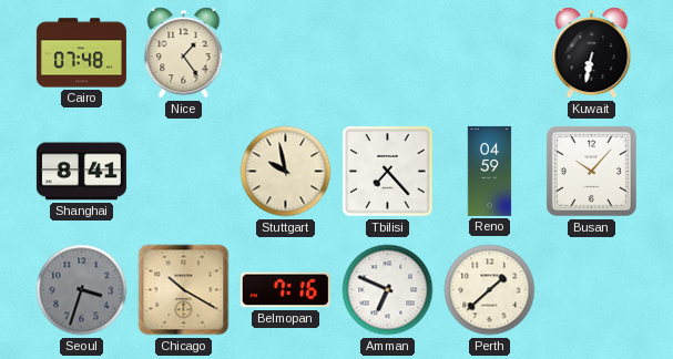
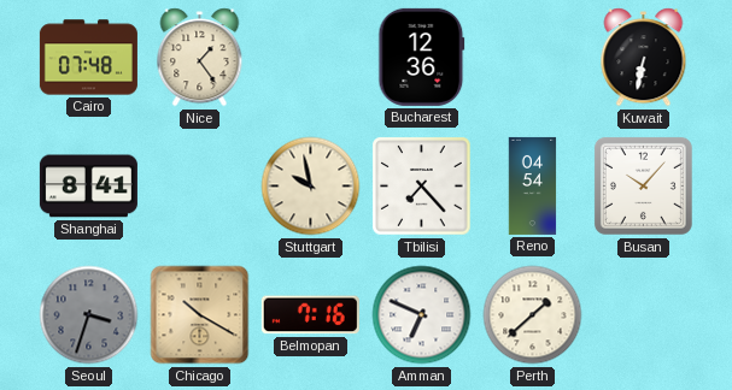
Bucharest: none -> 12:36
Reno: 04:59 -> 04:54
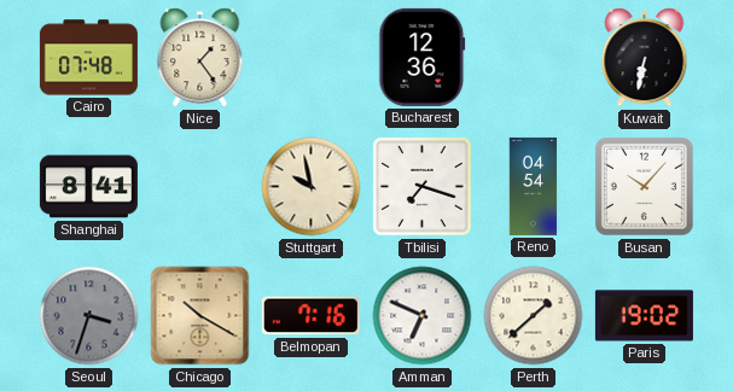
Tbilisi: 7:23 -> 7:18
Paris: none -> 19:02
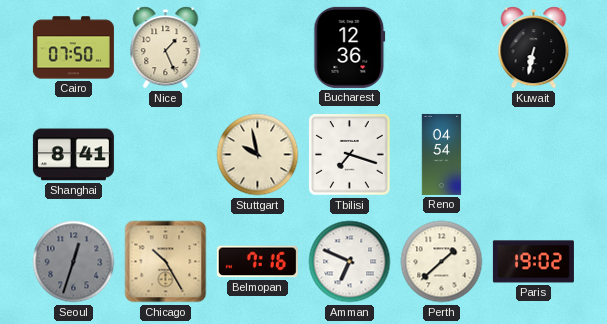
Cairo: 07:48 -> 07:50
Nice: 1:24 -> 1:26
Busan: 10:07 -> none
Seoul: 3:33 -> 12:33
Chicago: 10:20 -> 10:25
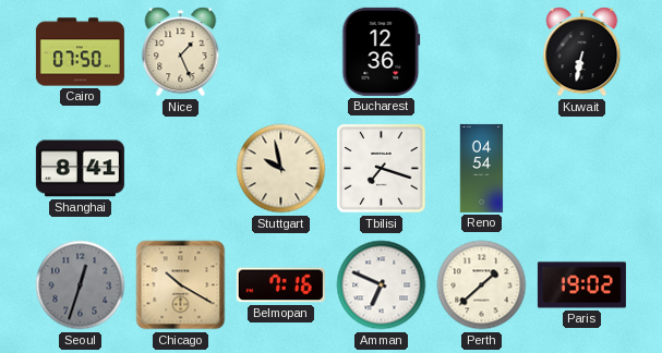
Chicago: 10:25 -> 10:20
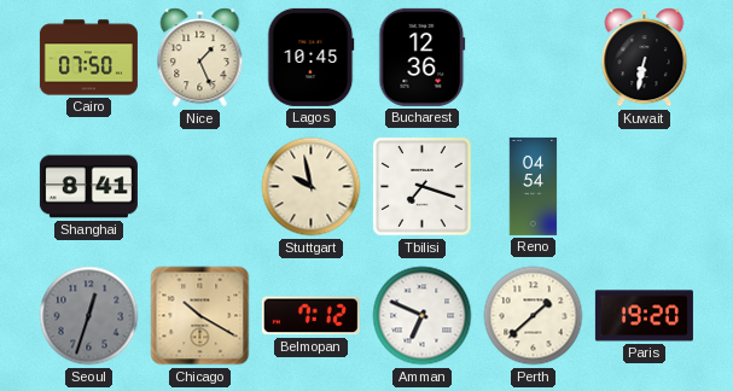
Lagos: none -> 10:45
Belmopan: 7:16 -> 7:12
Paris: 19:02 -> 19:20
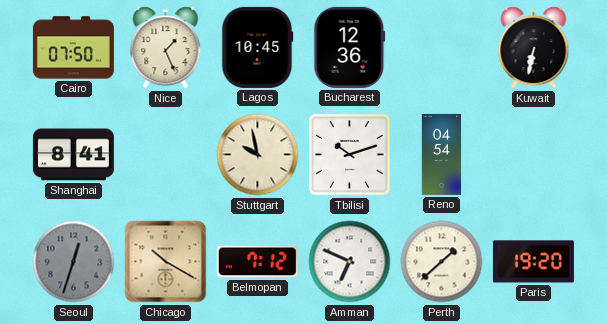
Tbilisi: 7:18 -> 10:12
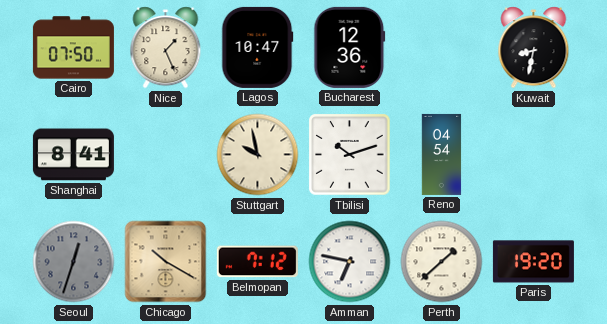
Lagos: 10:45 -> 10:47
Kuwait: 6:32 -> 8:32
Amman: 6:49 -> 6:47
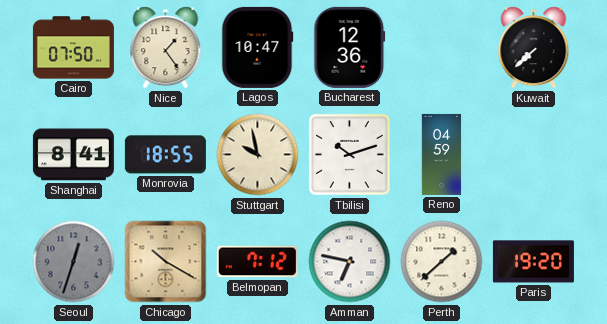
Nice: 1:26 -> 1:24
Kuwait: 8:32 -> 7:38
Monrovia: none -> 18:55
Reno: 04:54 -> 04:59
